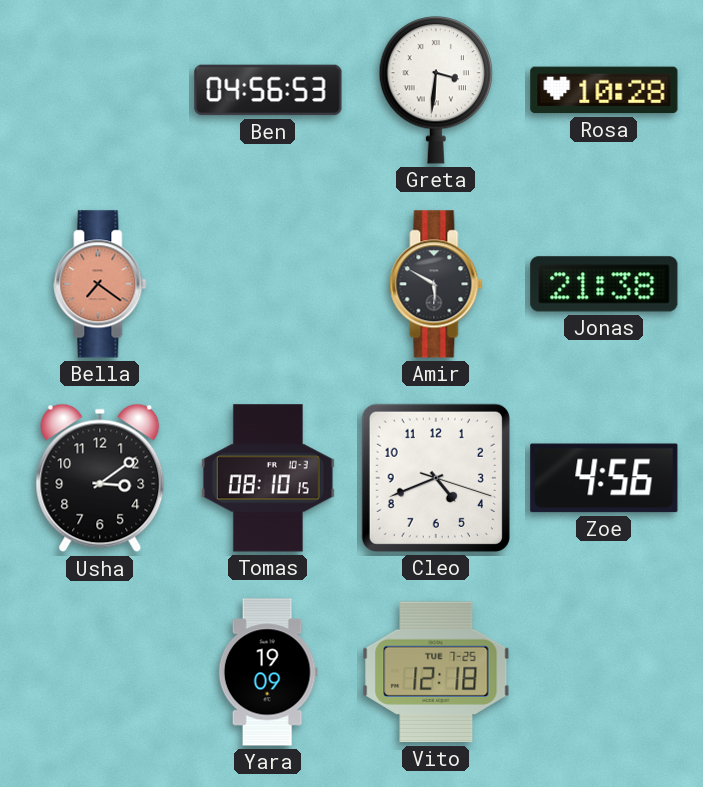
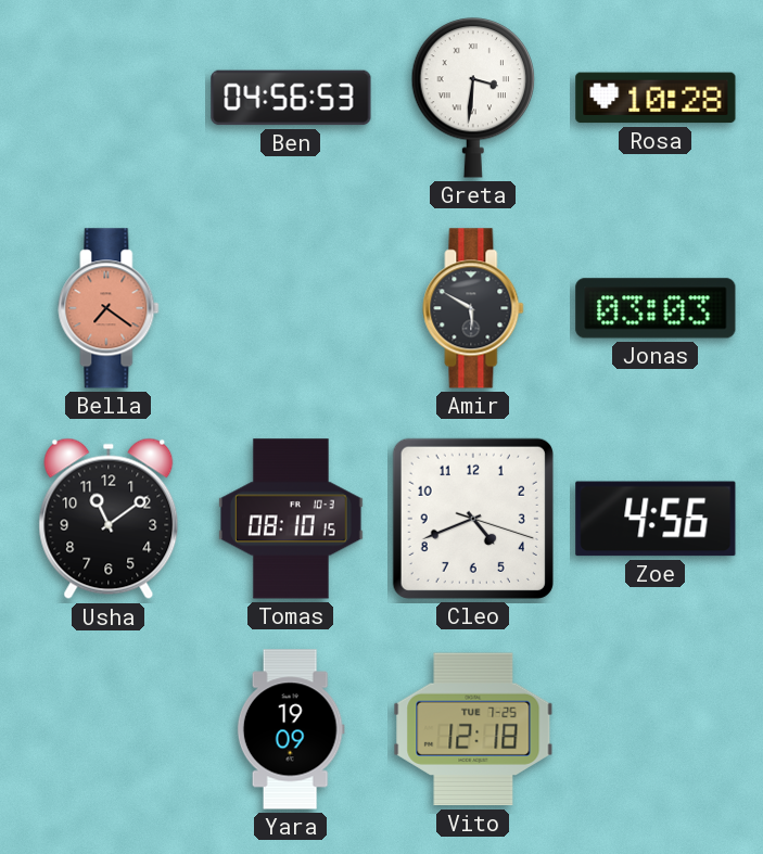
Jonas: 21:38 -> 03:03
Usha: 3:09 -> 11:09
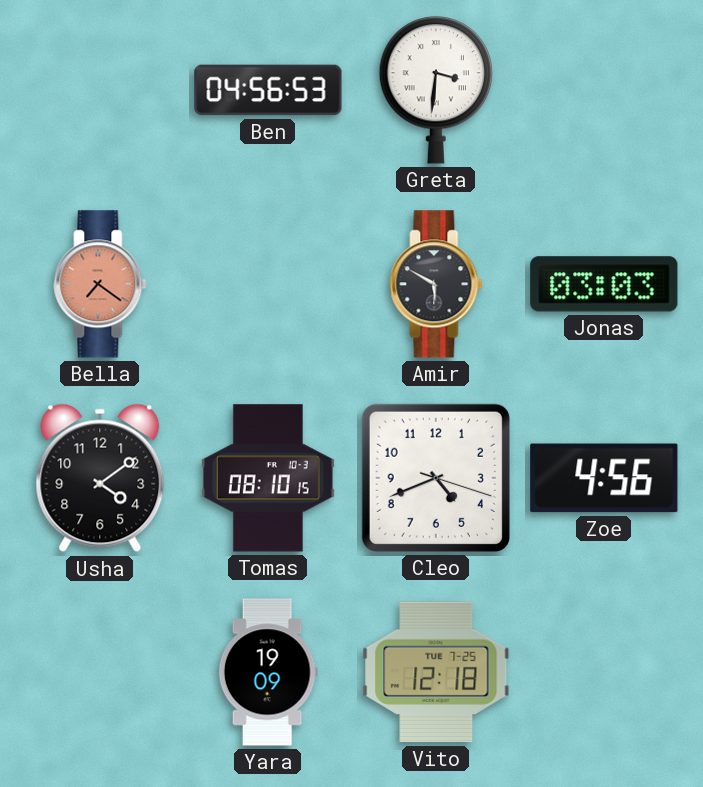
Rosa: 10:28 -> none
Usha: 11:09 -> 4:09
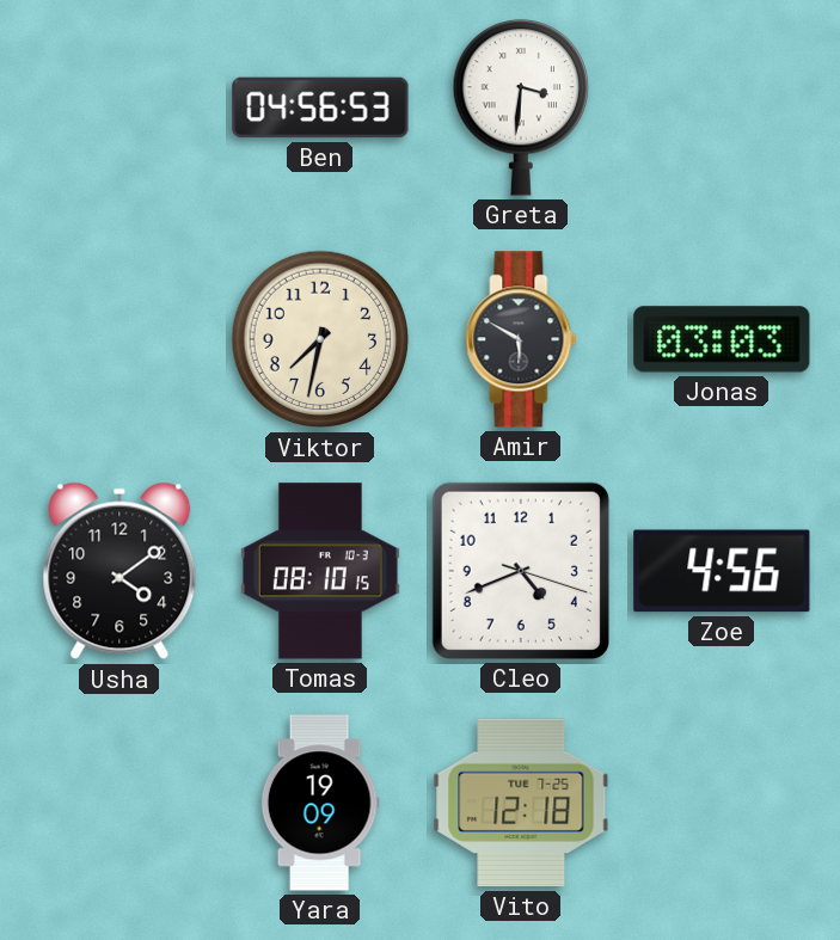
Bella: 7:21 -> none
Viktor: none -> 7:32
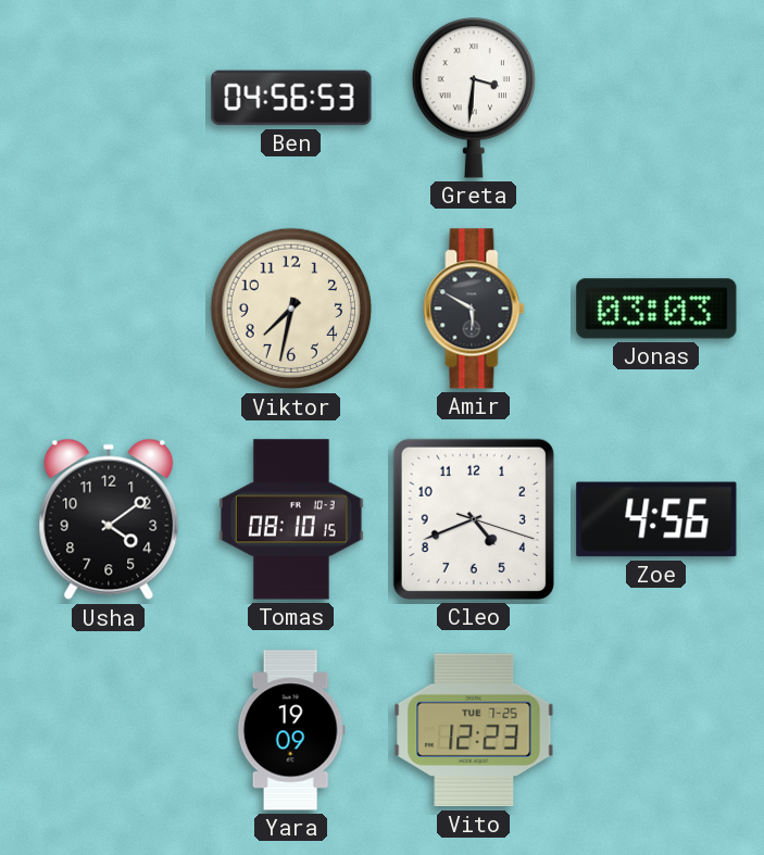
Vito: 12:18 -> 12:23
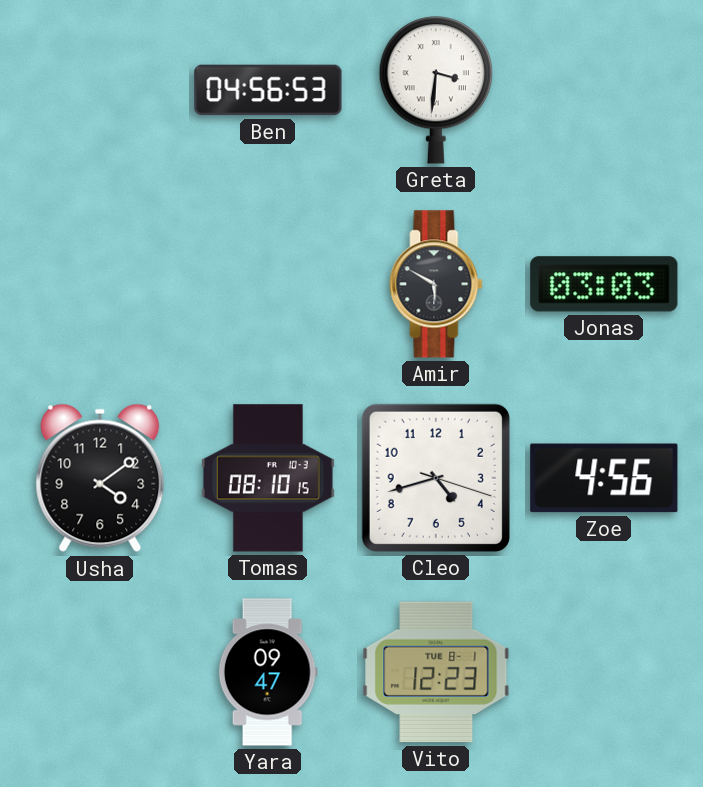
Viktor: 7:32 -> none
Cleo: 4:41 -> 4:42
Yara: 19:09 -> 09:47
Vito date: TUE 7-25 -> TUE 8-1
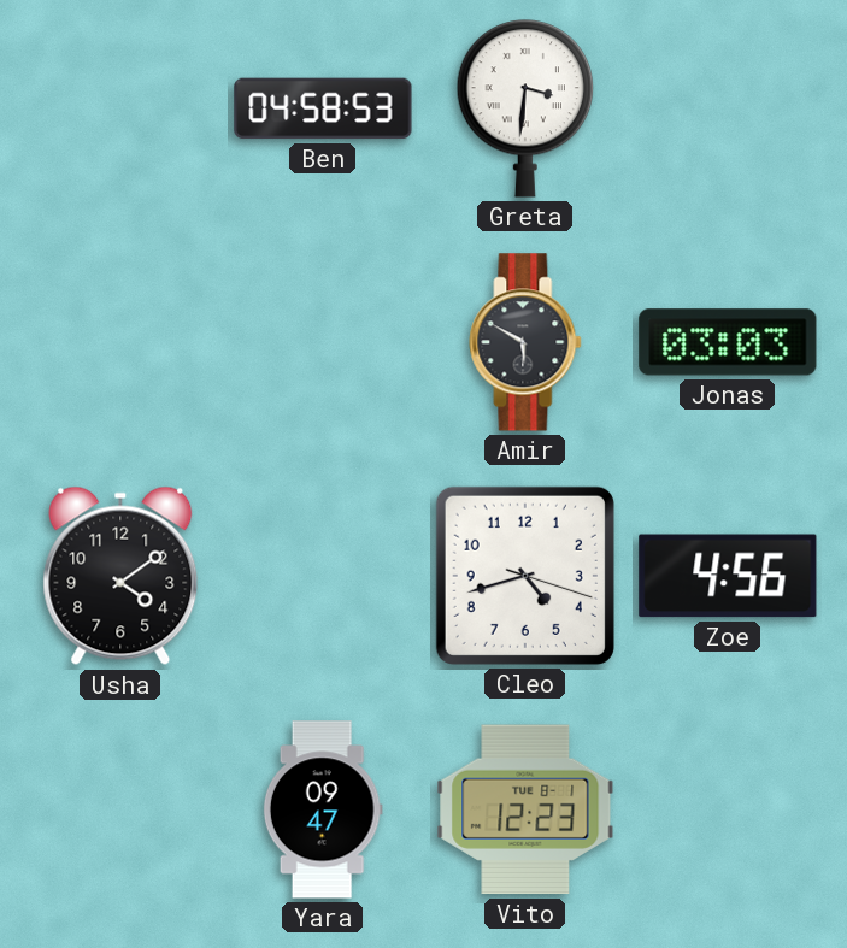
Ben: 04:56 -> 04:58
Tomas: 08:10 -> none
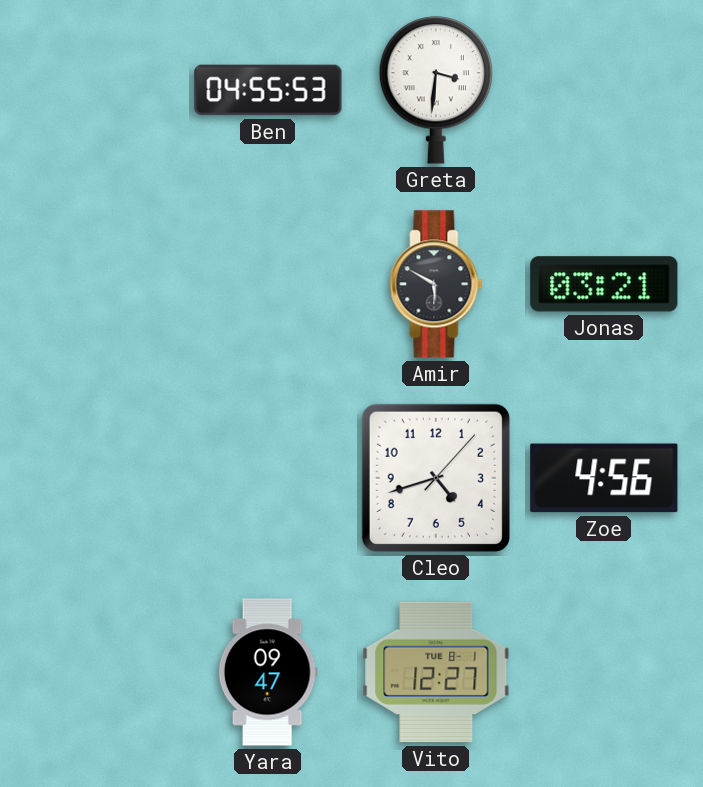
Ben: 04:58 -> 04:55
Jonas: 03:03 -> 03:21
Usha: 4:09 -> none
Cleo: 4:42:18 -> 4:42:07
Vito: 12:23 -> 12:27
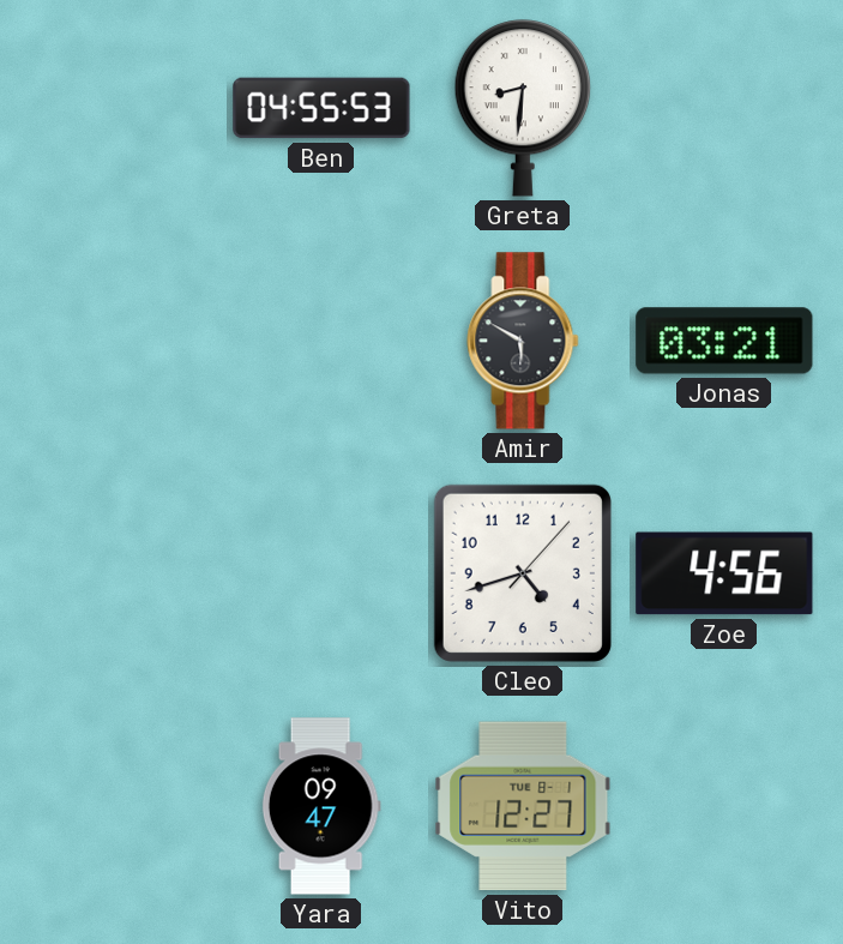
Greta: 3:31 -> 8:31
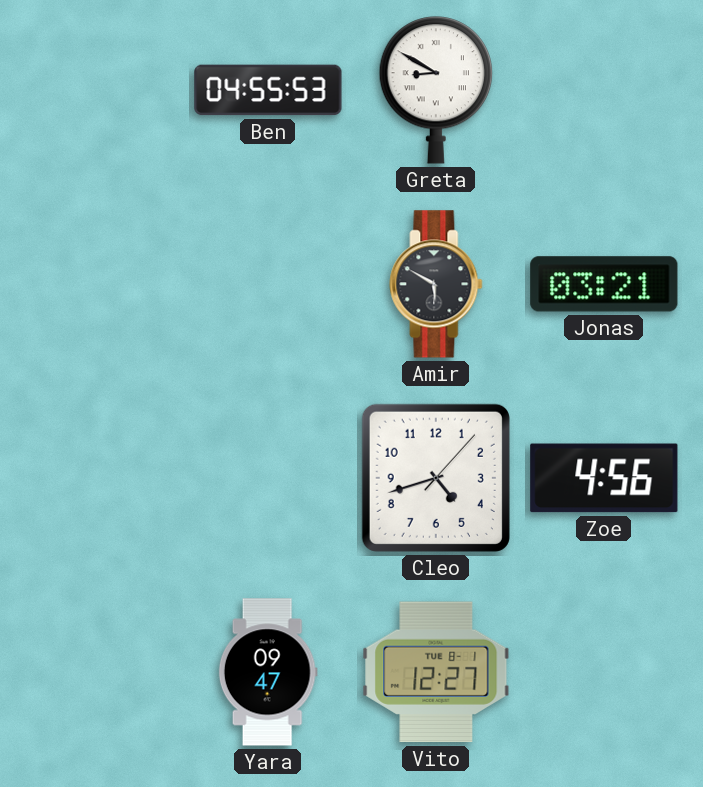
Greta: 8:31 -> 8:50
